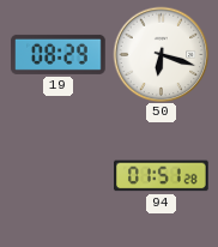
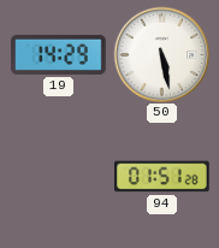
19: 08:29 -> 14:29
50: 6:18 -> 5:28
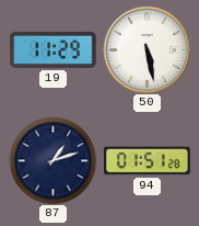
19: 14:29 -> 11:29
87: none -> 1:12
